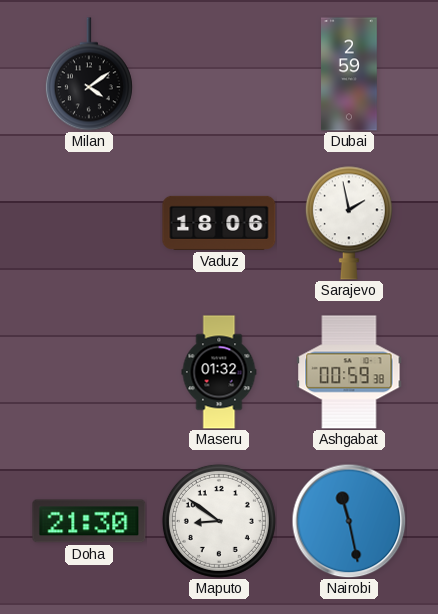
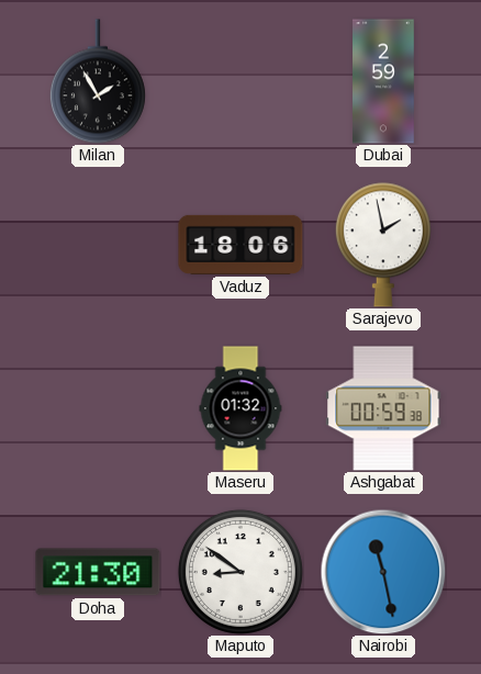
Milan: 4:09 -> 1:55
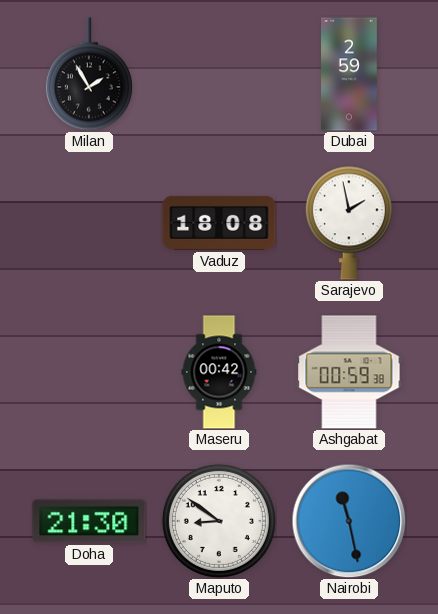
Vaduz: 18:06 -> 18:08
Maseru: 01:32 -> 00:42
